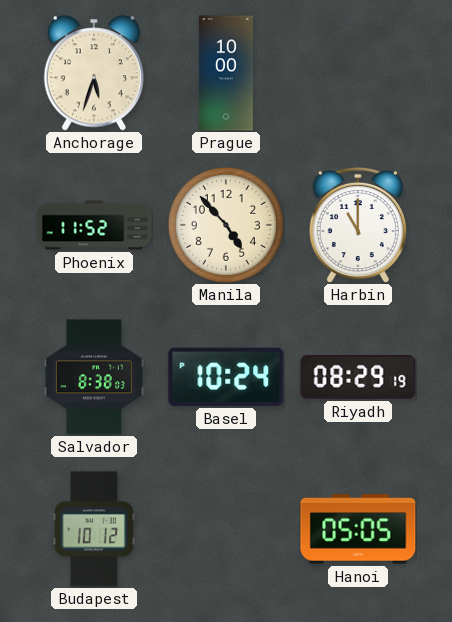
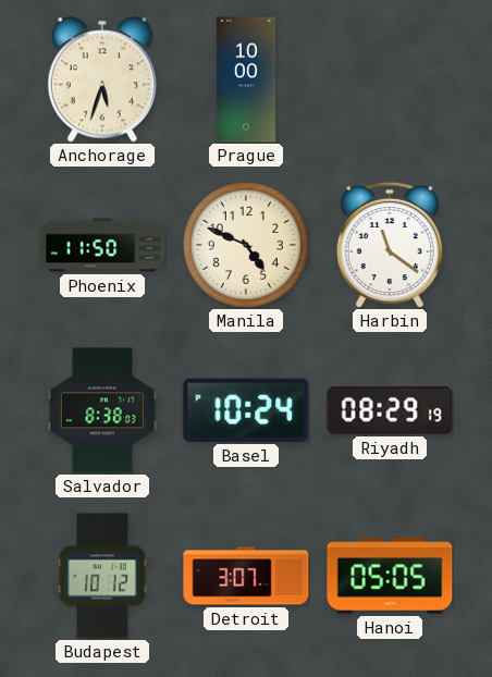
Phoenix: 11:52 -> 11:50
Manila: 4:53 -> 4:49
Harbin: 11:00 -> 11:21
Detroit: none -> 3:07
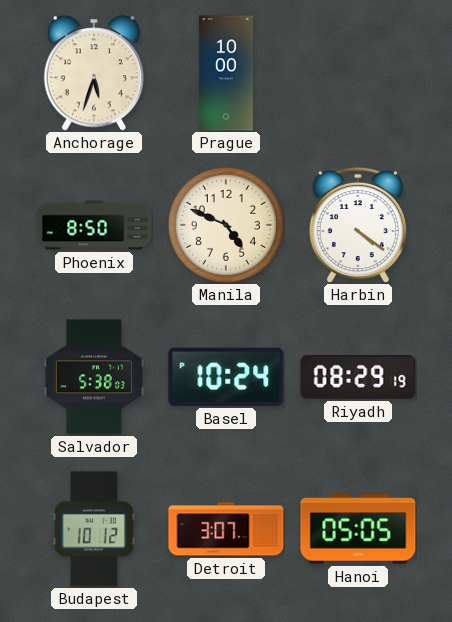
Phoenix: 11:50 -> 8:50
Harbin: 11:21 -> 4:21
Salvador: 8:38 -> 5:38
